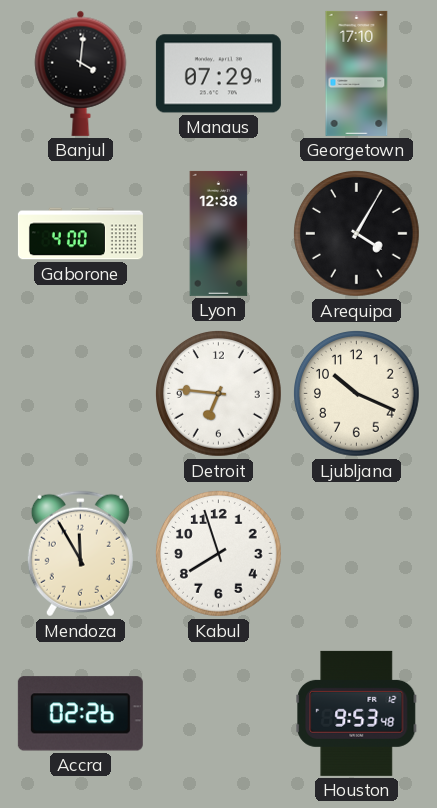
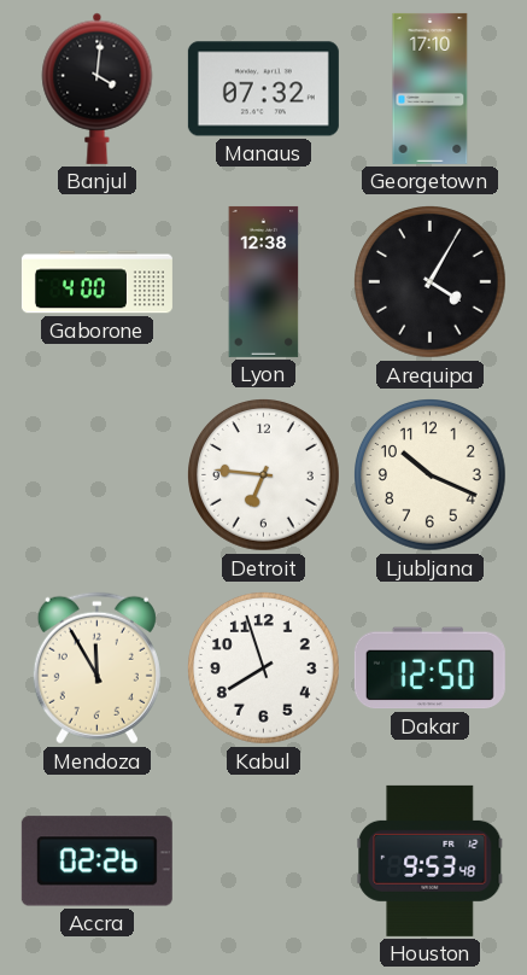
Manaus: 07:29 -> 07:32
Dakar: none -> 12:50
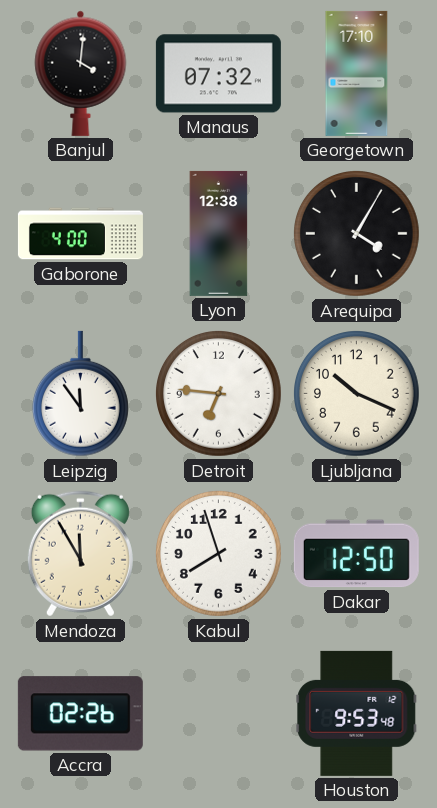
Leipzig: none -> 11:54
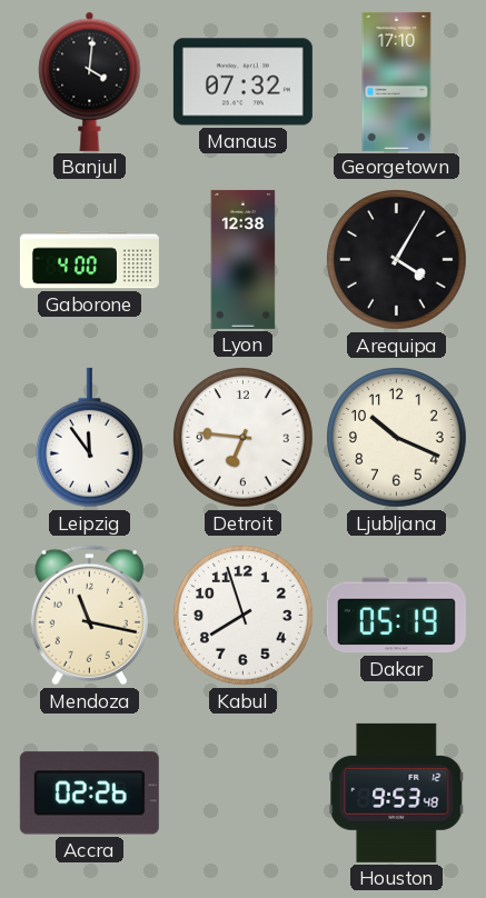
Mendoza: 11:55 -> 11:17
Dakar: 12:50 -> 05:19
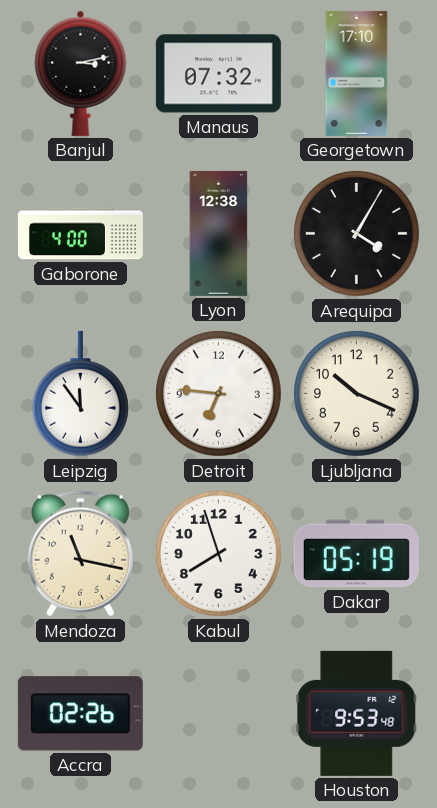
Banjul: 4:01 -> 3:13
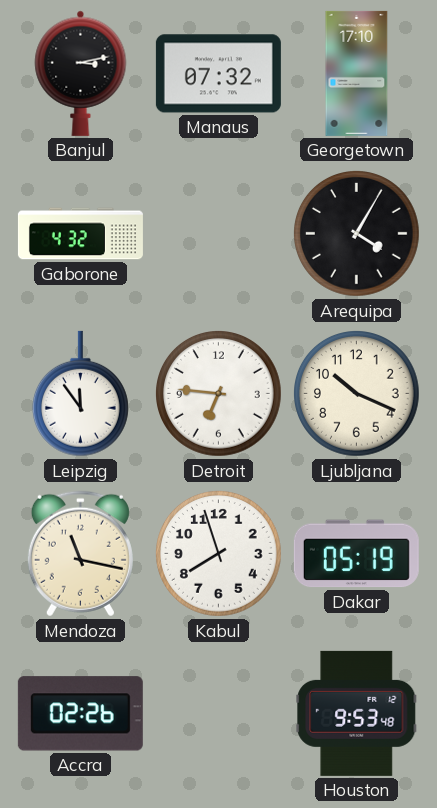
Gaborone: 4:00 -> 4:32
Lyon: 12:38 -> none
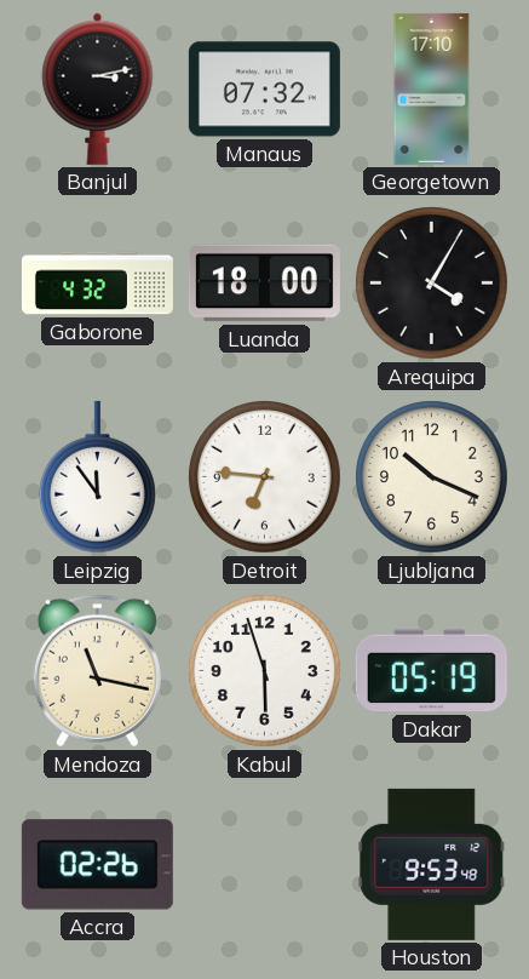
Luanda: none -> 18:00
Kabul: 7:57 -> 5:57
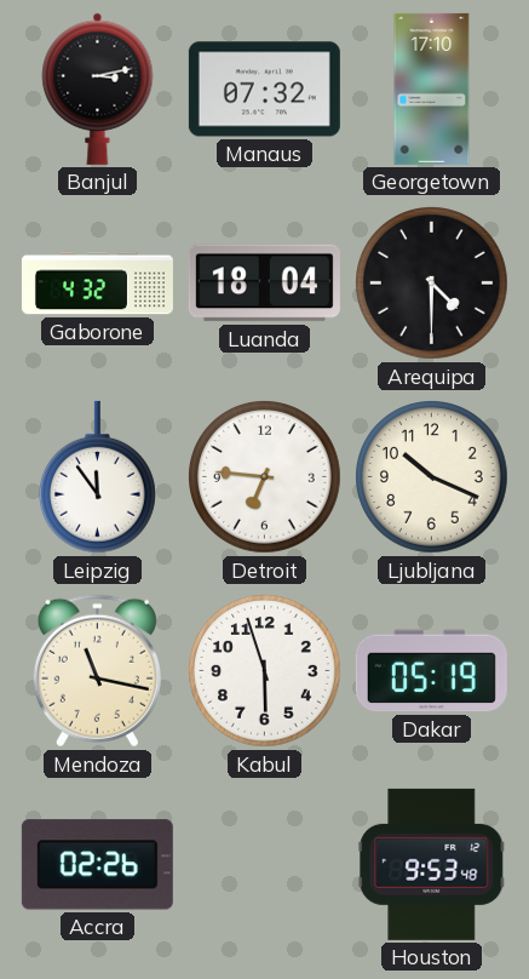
Luanda: 18:00 -> 18:04
Arequipa: 4:05 -> 4:30
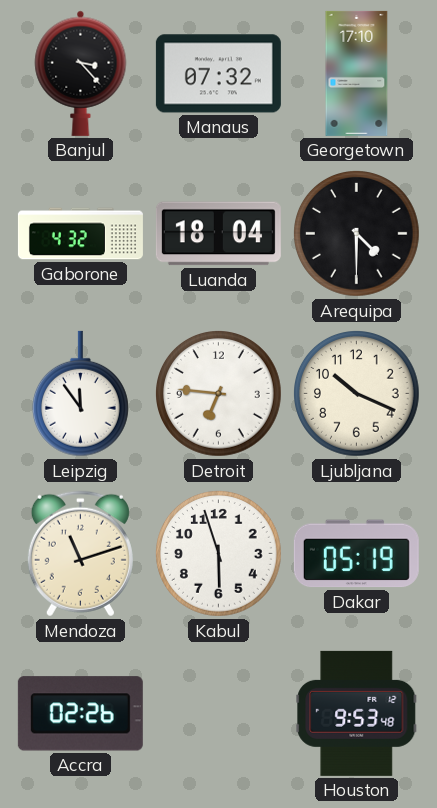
Banjul: 3:13 -> 3:23
Mendoza: 11:17 -> 11:12
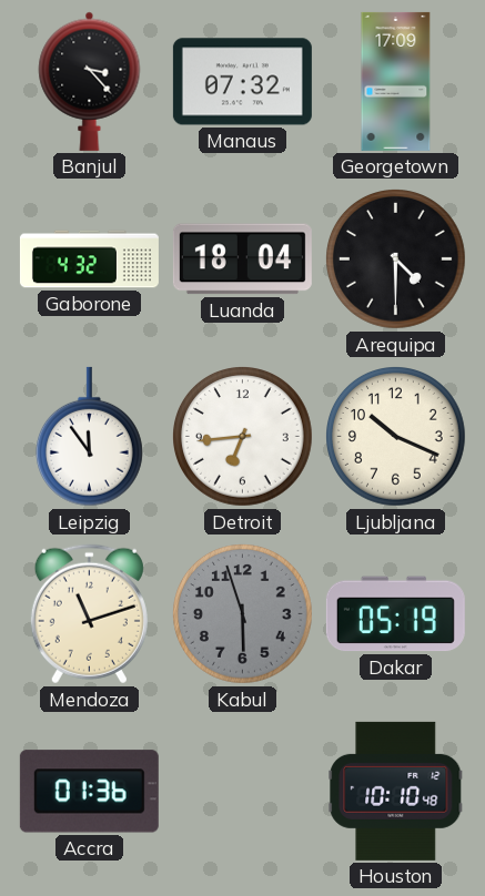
Georgetown: 17:10 -> 17:09
Detroit: 6:46 -> 6:44
Kabul dial: white -> grey
Accra: 02:26 -> 01:36
Houston: 9:53 -> 10:10
